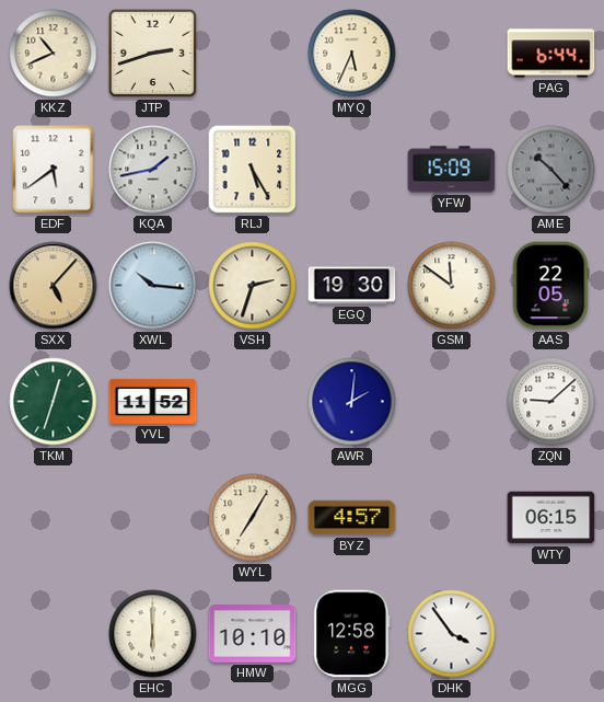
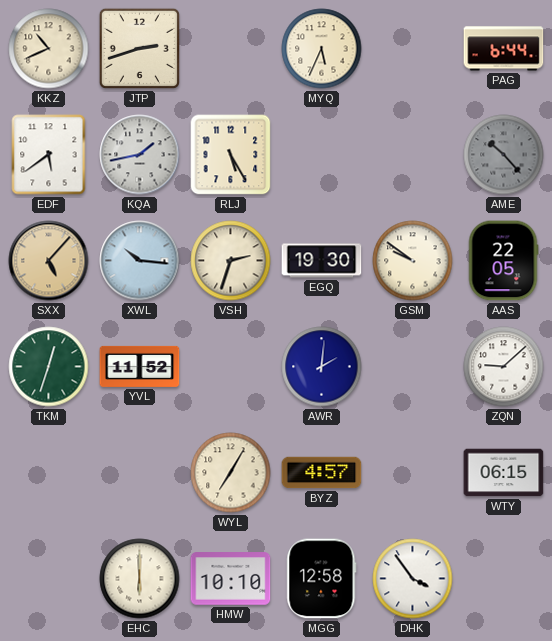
YFW: 15:09 -> none
GSM: 11:51 -> 9:51
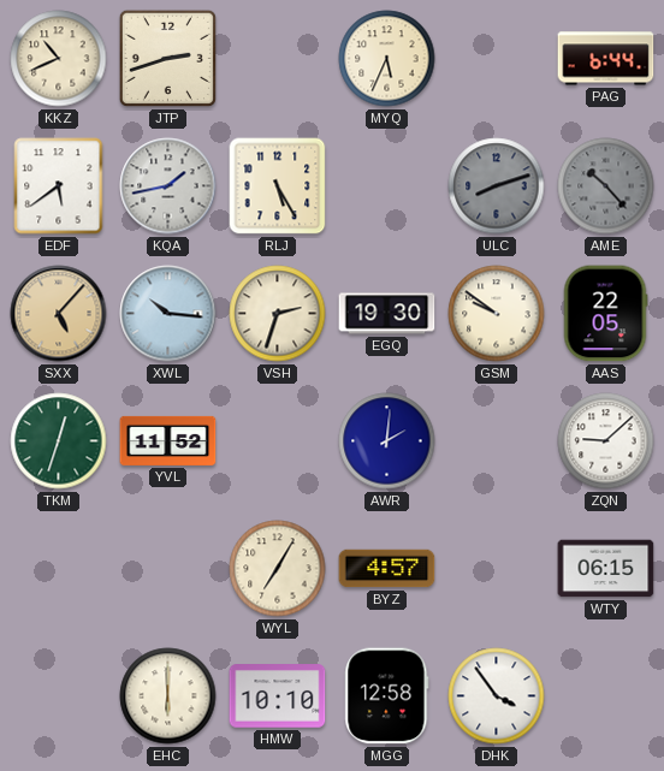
ULC: none -> 8:12
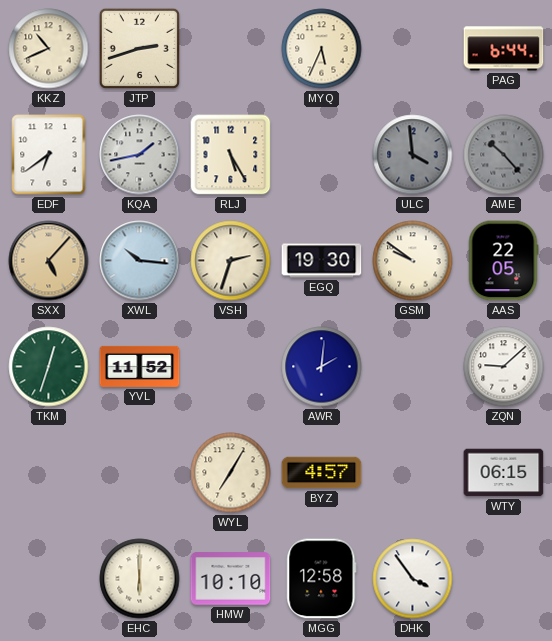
EDF: 5:39 -> 6:39
ULC: 8:12 -> 3:59
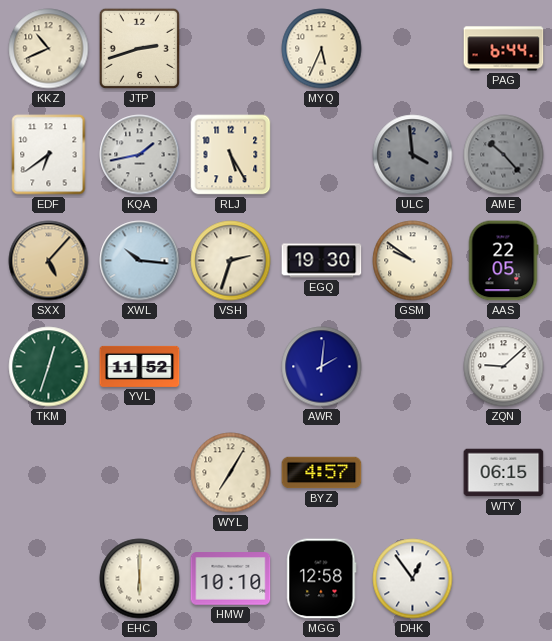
DHK: 3:54 -> 12:54
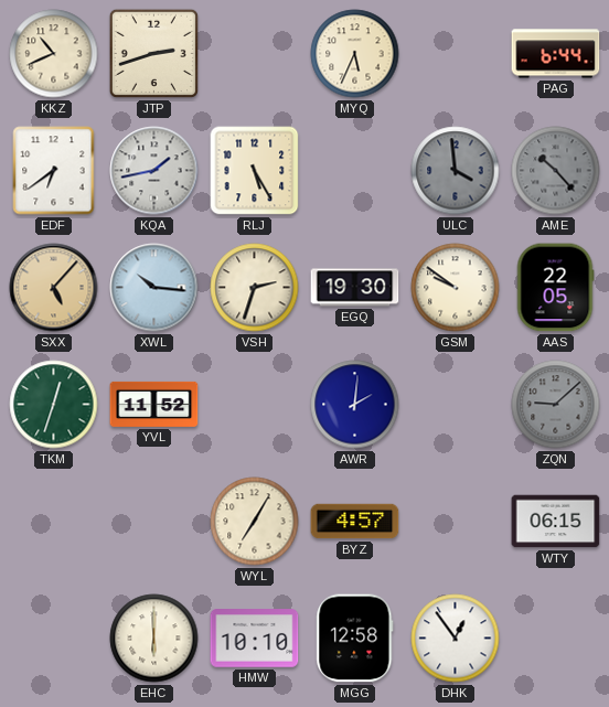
ZQN dial: white -> grey
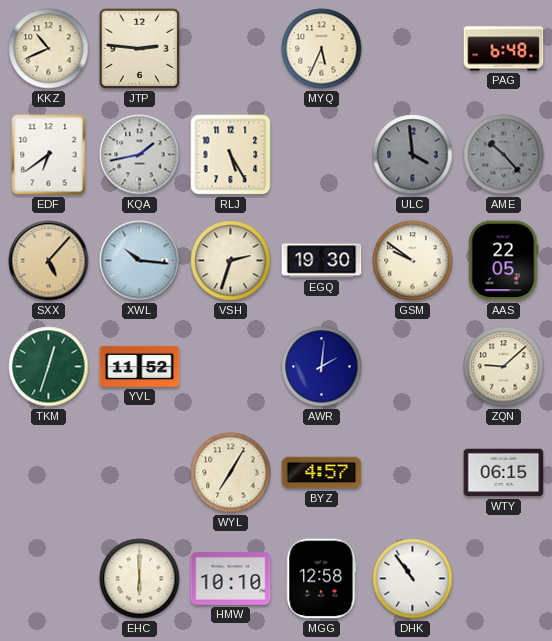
JTP: 2:42 -> 2:46
PAG: 6:44 -> 6:48
ZQN dial: grey -> cream
DHK: 12:54 -> 10:54
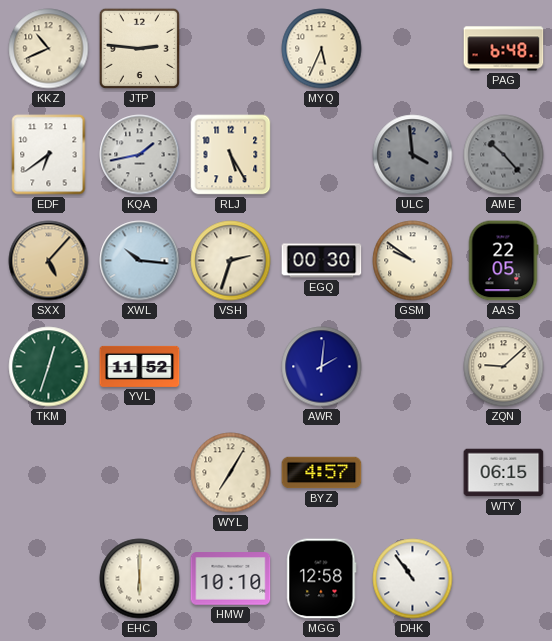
EGQ: 19:30 -> 00:30
